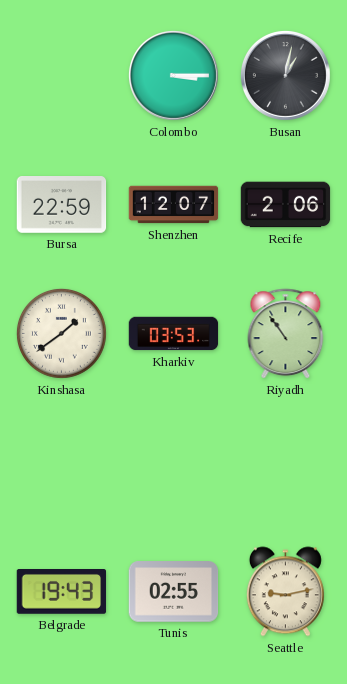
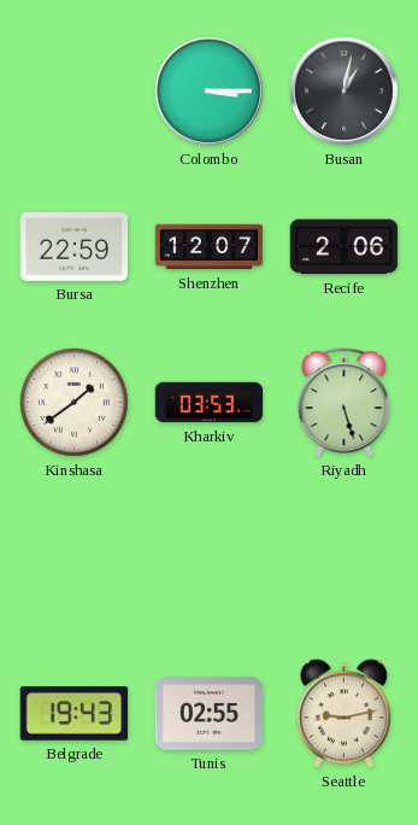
Riyadh: 10:54 -> 5:27
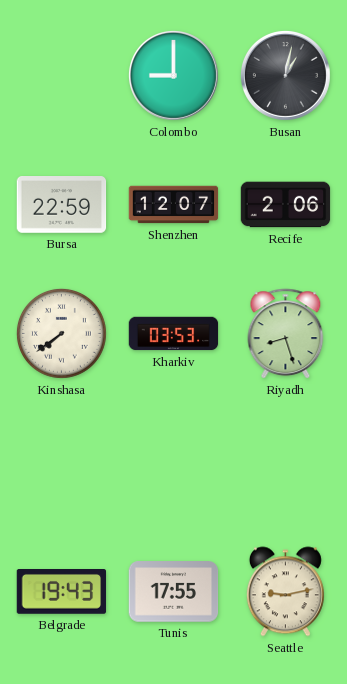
Colombo: 3:15 -> 9:00
Kinshasa: 1:39 -> 7:39
Riyadh: 5:27 -> 8:27
Tunis: 02:55 -> 17:55
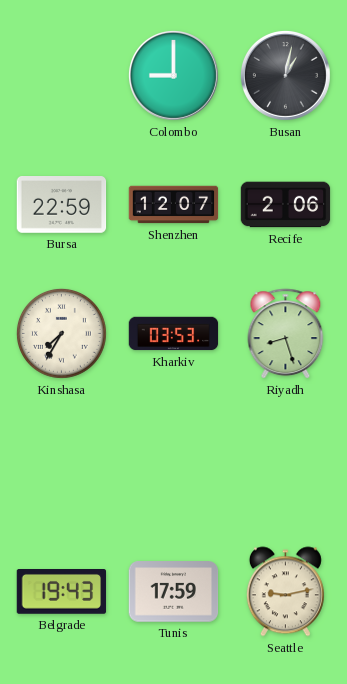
Kinshasa: 7:39 -> 7:35
Tunis: 17:55 -> 17:59
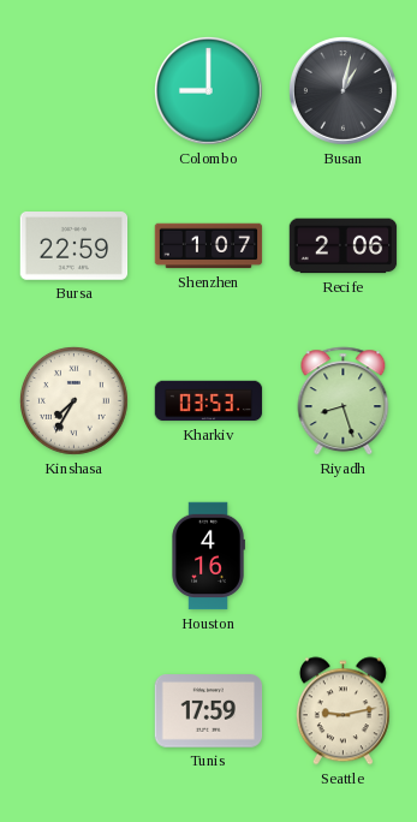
Shenzhen: 12:07 -> 1:07
Houston: none -> 4:16
Belgrade: 19:43 -> none
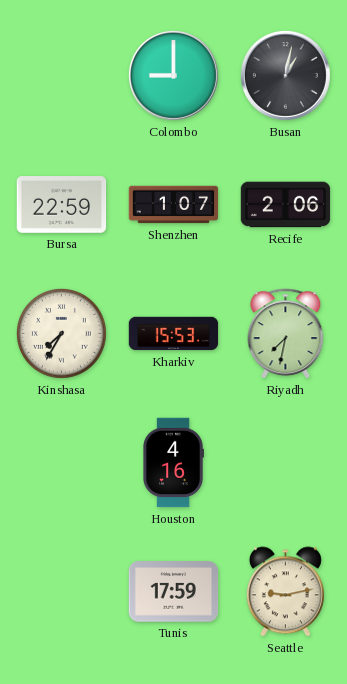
Kharkiv: 03:53 -> 15:53
Riyadh: 8:27 -> 7:32
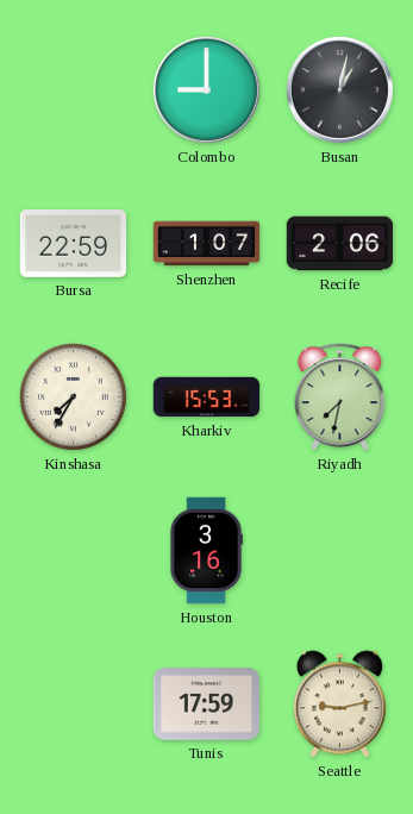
Houston: 4:16 -> 3:16
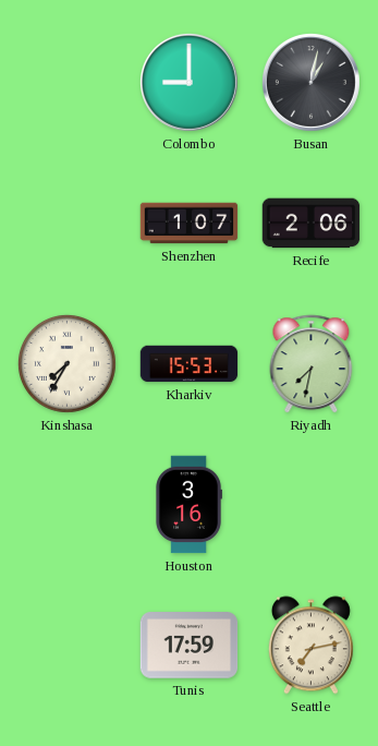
Bursa: 22:59 -> none
Seattle: 9:13 -> 7:13
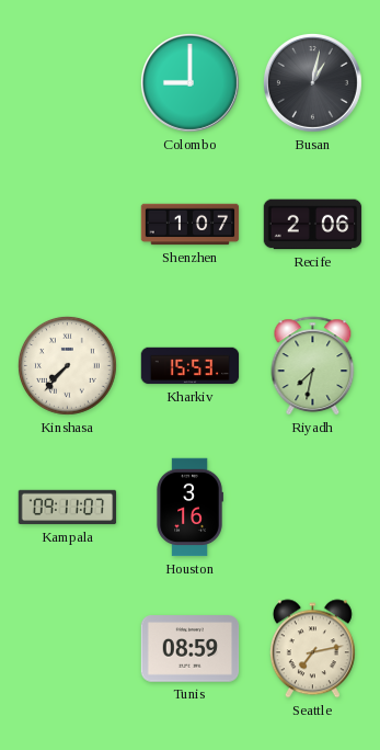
Kinshasa: 7:35 -> 7:37
Kampala: none -> 09:11
Tunis: 17:59 -> 08:59
